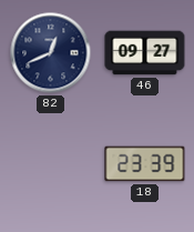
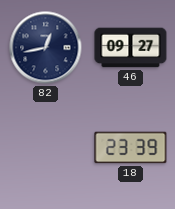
82: 12:41 -> 12:43
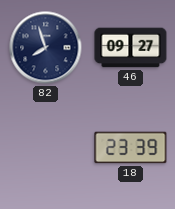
82: 12:43 -> 7:57
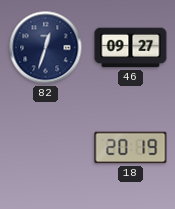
82: 7:57 -> 12:33
18: 23:39 -> 20:19
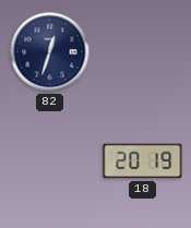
46: 09:27 -> none
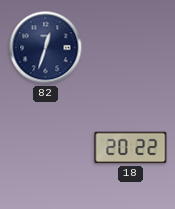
18: 20:19 -> 20:22
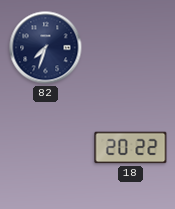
82: 12:33 -> 7:33
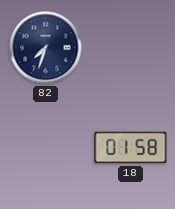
18: 20:22 -> 01:58
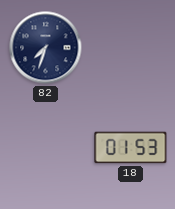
18: 01:58 -> 01:53
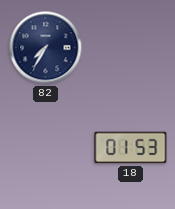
82: 7:33 -> 7:35
